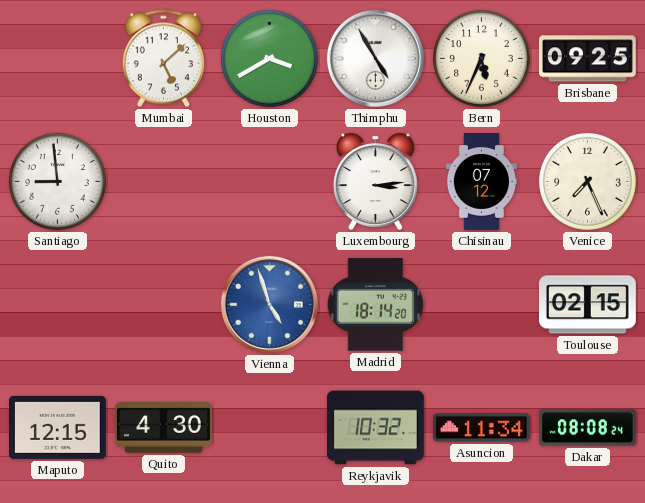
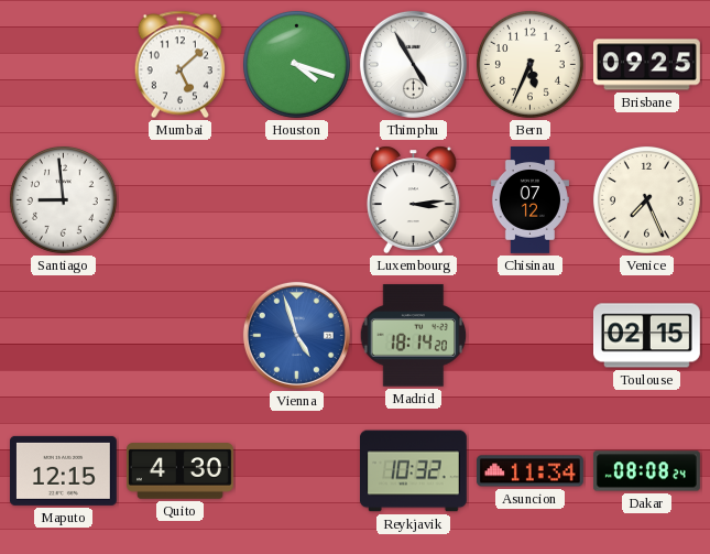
Houston: 3:40 -> 4:18
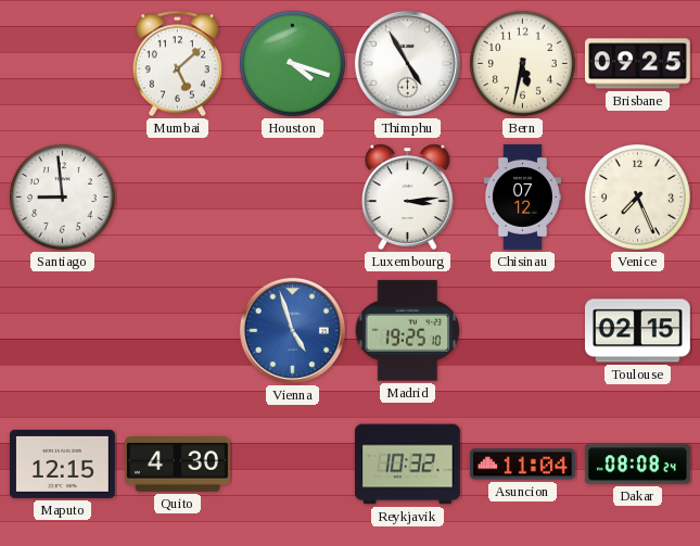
Bern: 5:34 -> 5:32
Madrid: 18:14 -> 19:25
Asuncion: 11:34 -> 11:04
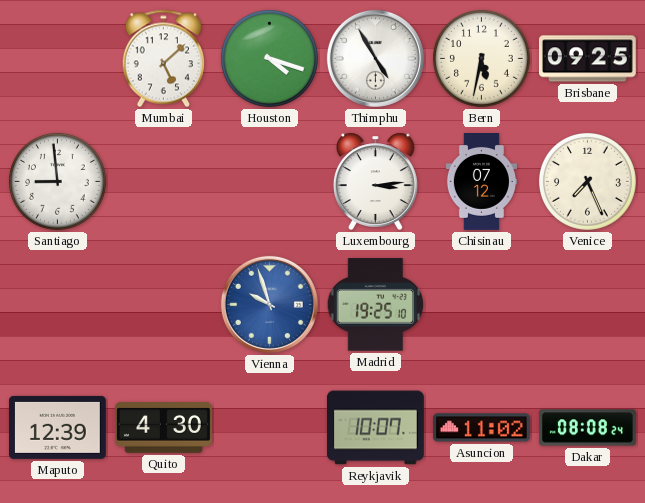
Vienna: 4:57 -> 9:57
Toulouse: 02:15 -> none
Maputo: 12:15 -> 12:39
Reykjavik: 10:32 -> 10:07
Asuncion: 11:04 -> 11:02
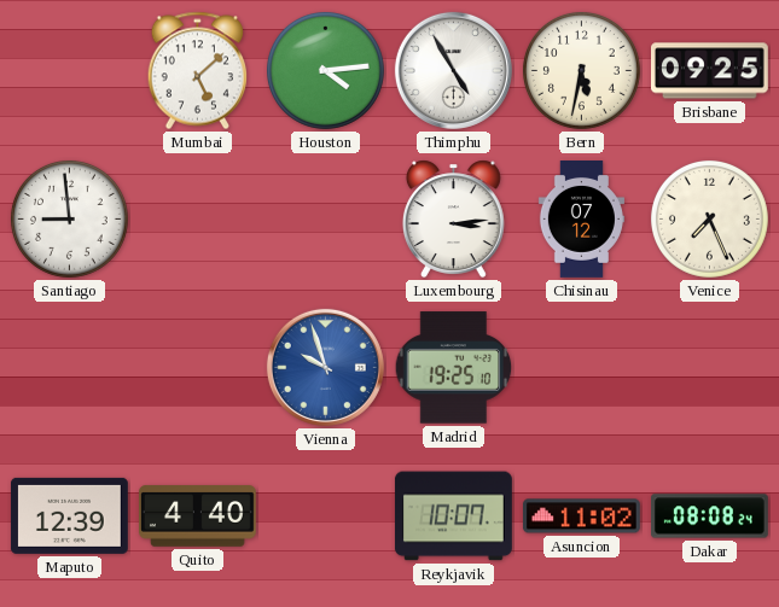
Houston: 4:18 -> 4:14
Quito: 4:30 -> 4:40
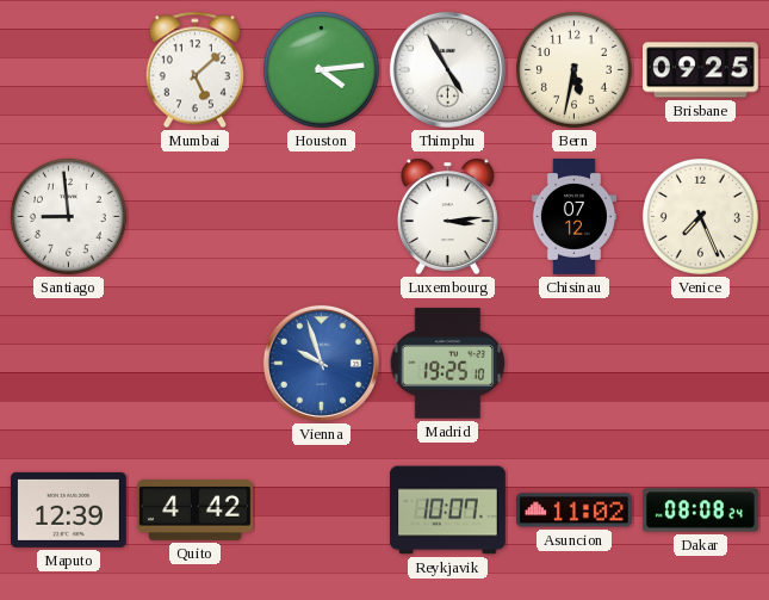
Quito: 4:40 -> 4:42
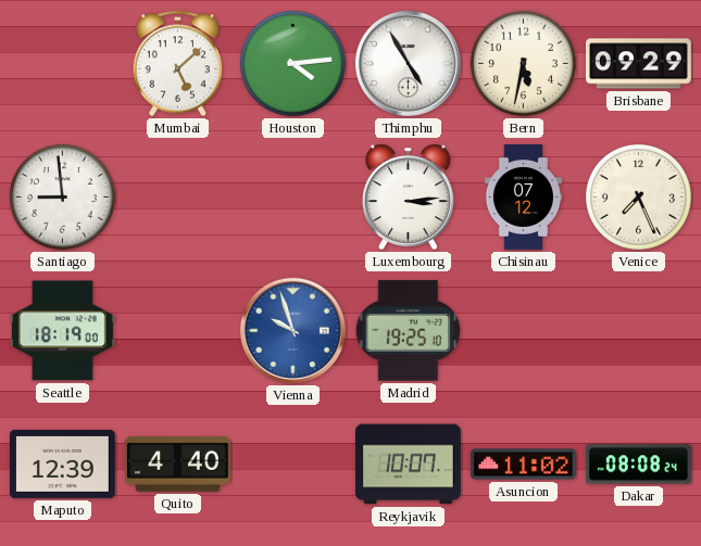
Brisbane: 09:25 -> 09:29
Seattle: none -> 18:19
Quito: 4:42 -> 4:40
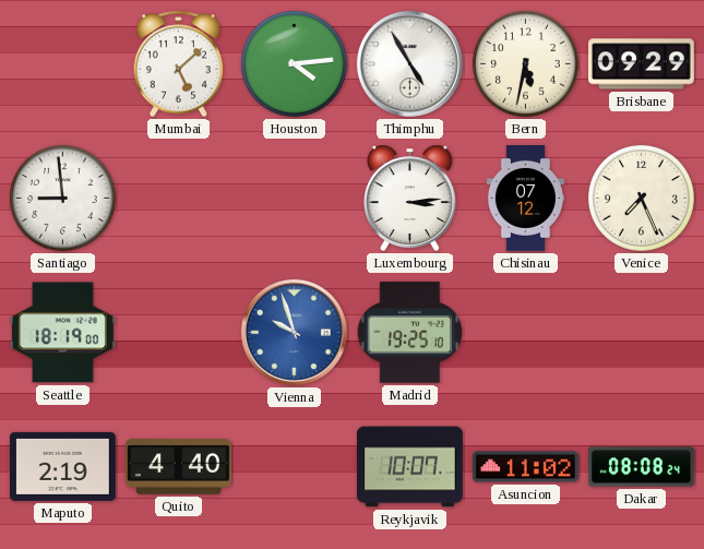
Maputo: 12:39 -> 2:19
